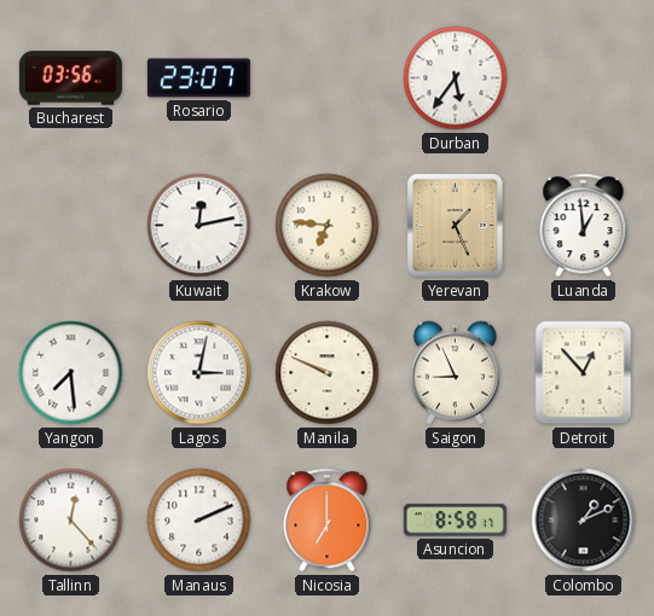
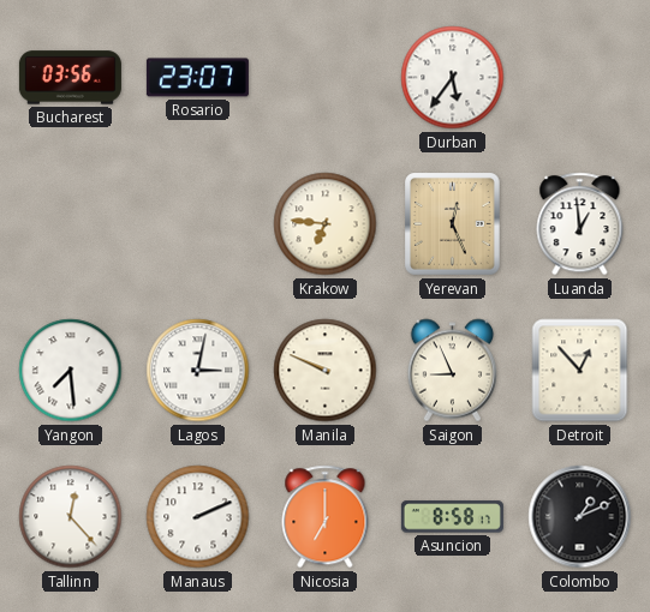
Kuwait: 12:13 -> none
Yerevan: 1:26 -> 12:26
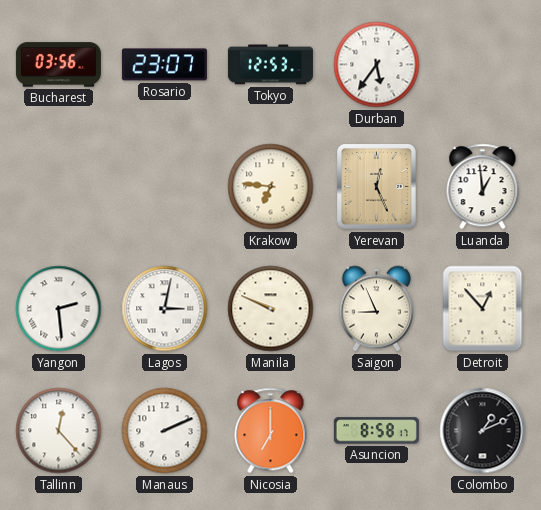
Tokyo: none -> 12:53
Yangon: 7:29 -> 2:29
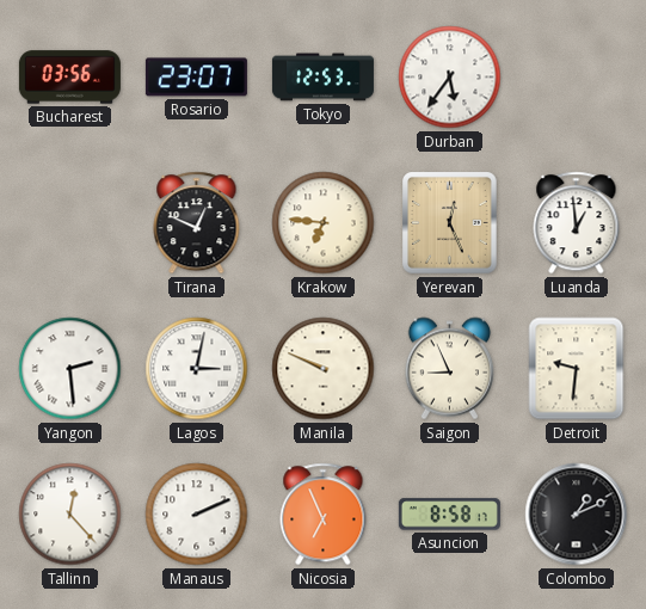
Tirana: none -> 12:49
Detroit: 12:53 -> 9:31
Nicosia: 7:00 -> 6:56
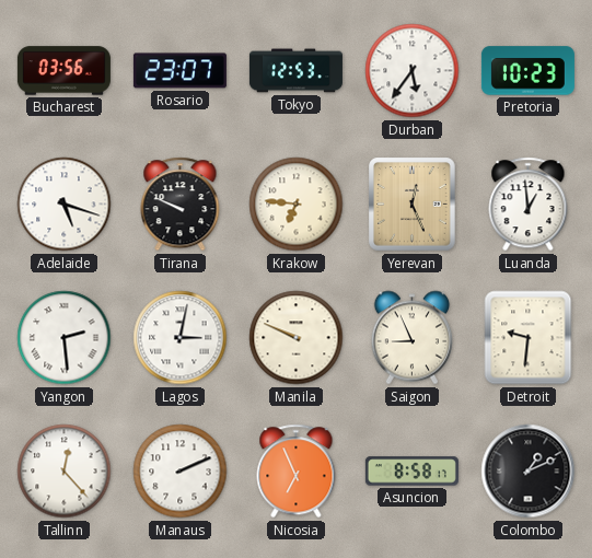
Pretoria: none -> 10:23
Adelaide: none -> 5:18
Tirana: 12:49 -> 9:49
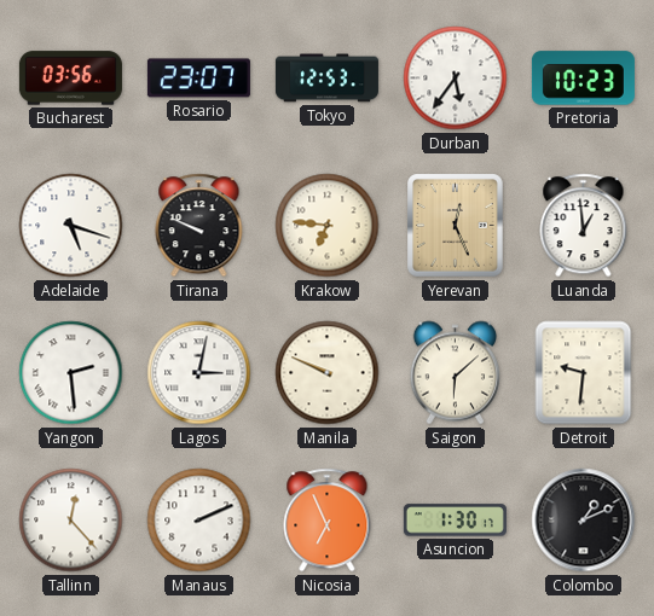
Saigon: 8:56 -> 6:08
Asuncion: 8:58 -> 1:30
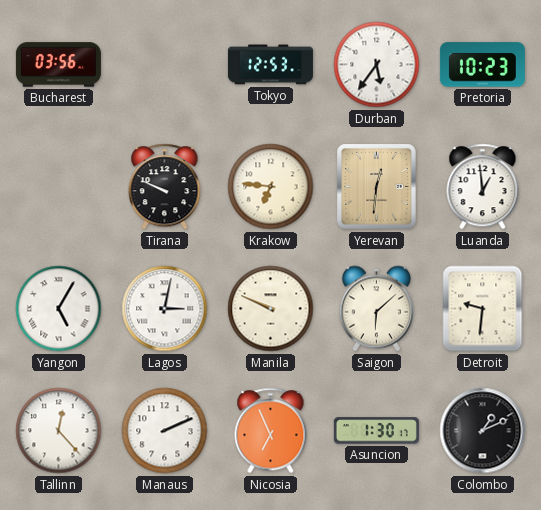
Rosario: 23:07 -> none
Adelaide: 5:18 -> none
Yerevan: 12:26 -> 12:31
Yangon: 2:29 -> 5:05
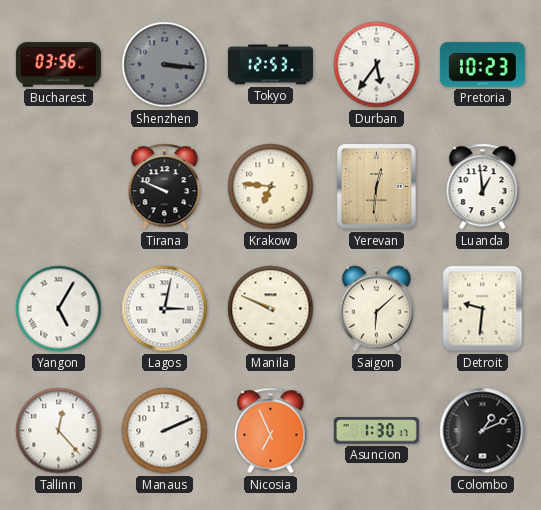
Shenzhen: none -> 3:16
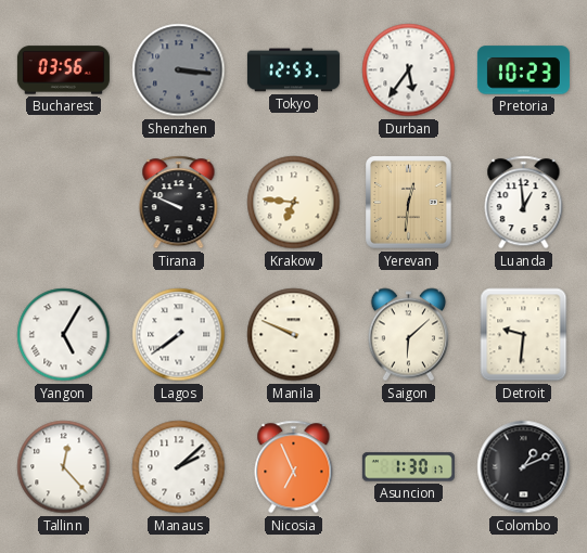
Lagos: 3:02 -> 7:39
Manaus: 2:11 -> 2:08
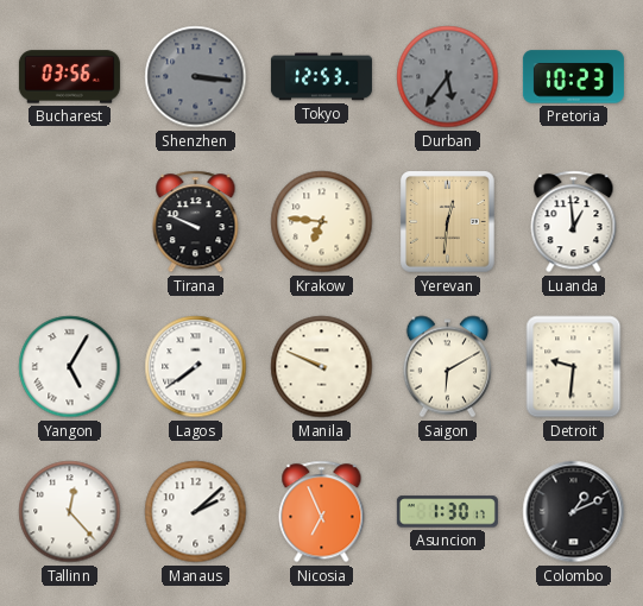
Durban dial: white -> grey
Saigon: 6:08 -> 6:10
